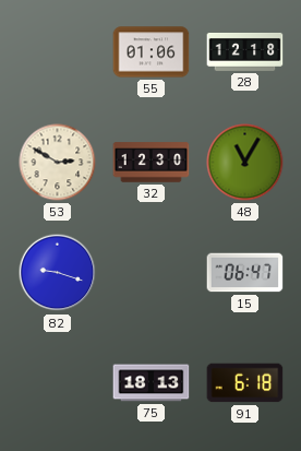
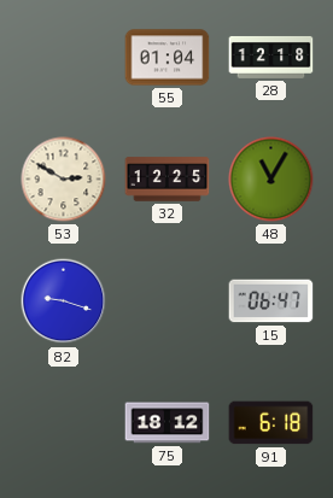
55: 01:06 -> 01:04
32: 12:30 -> 12:25
75: 18:13 -> 18:12
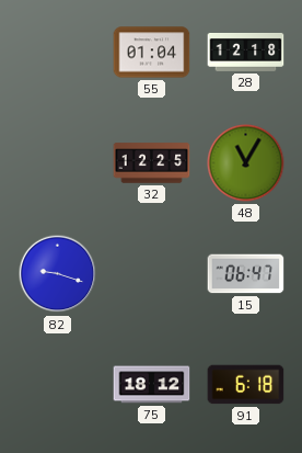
53: 2:50 -> none
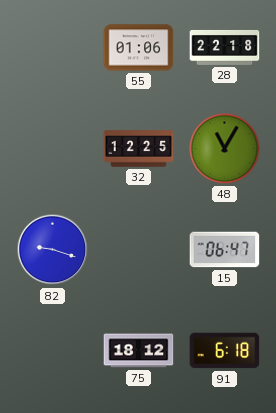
55: 01:04 -> 01:06
28: 12:18 -> 22:18
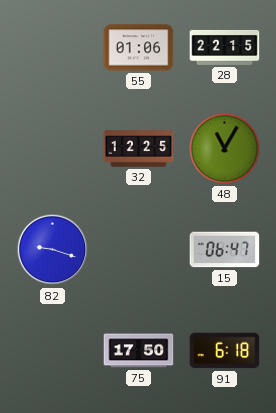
28: 22:18 -> 22:15
75: 18:12 -> 17:50
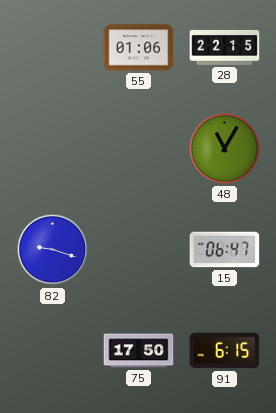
32: 12:25 -> none
91: 6:18 -> 6:15
